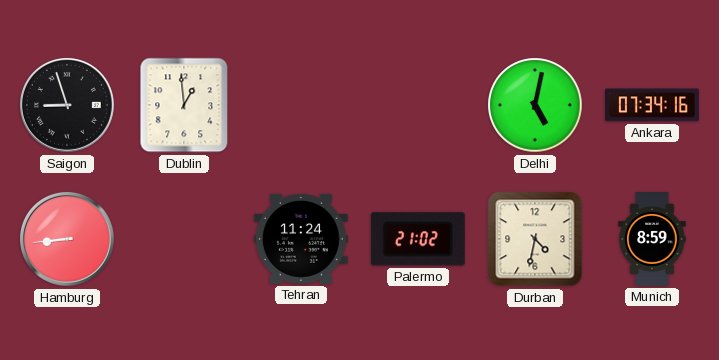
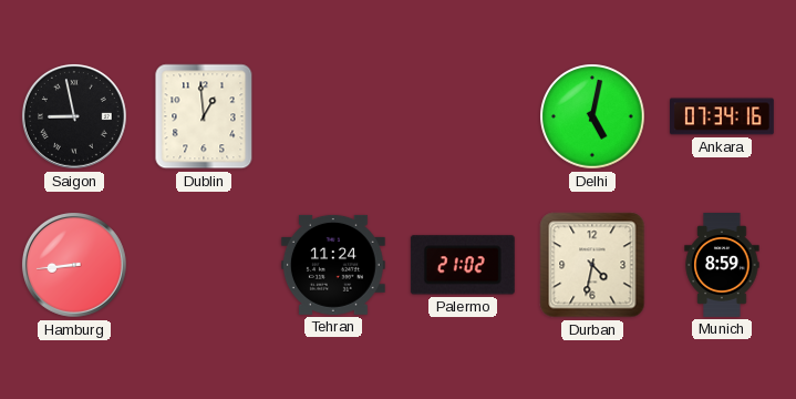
Saigon: 8:57 -> 8:58
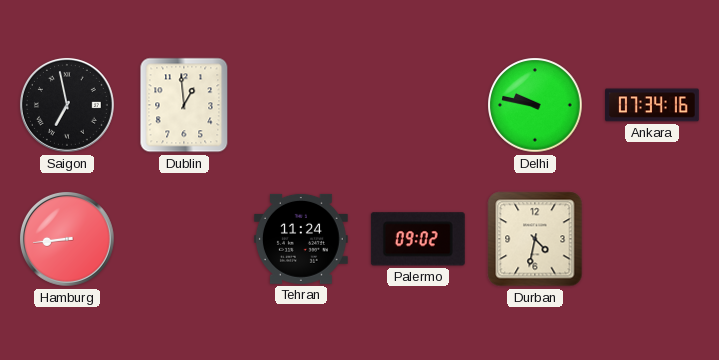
Saigon: 8:58 -> 6:58
Delhi: 5:02 -> 9:47
Palermo: 21:02 -> 09:02
Munich: 8:59 -> none
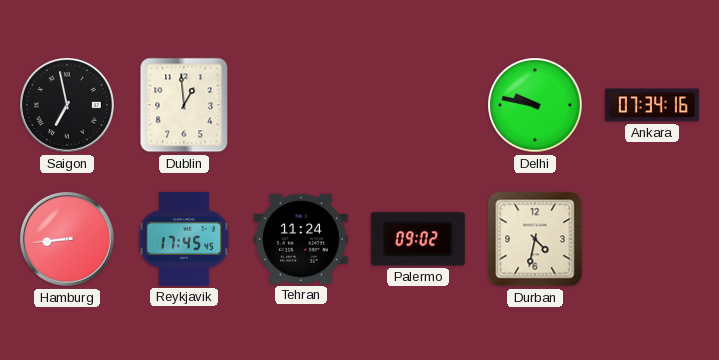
Reykjavik: none -> 17:45
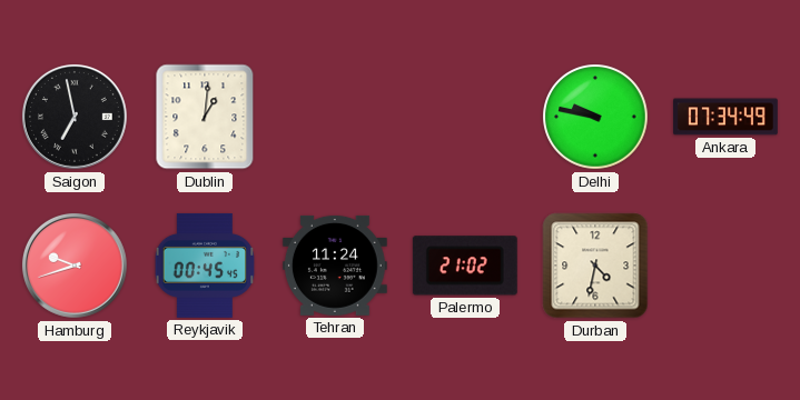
Dublin: 12:59 -> 1:01
Ankara: 07:34:16 -> 07:34:49
Hamburg: 8:44 -> 9:42
Reykjavik: 17:45 -> 00:45
Palermo: 09:02 -> 21:02
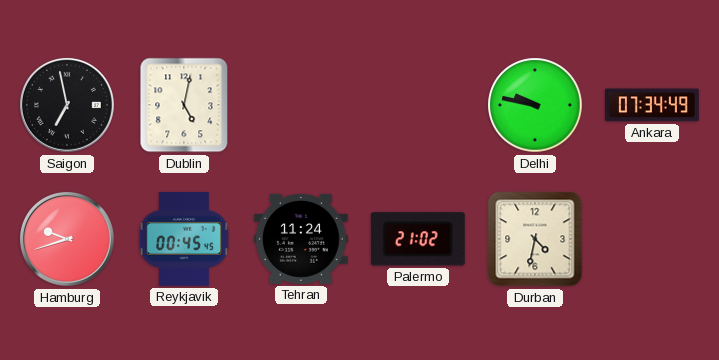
Dublin: 1:01 -> 5:02
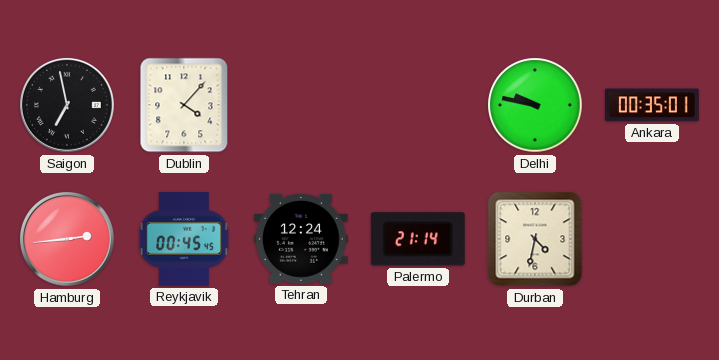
Dublin: 5:02 -> 4:07
Ankara: 07:34 -> 00:35
Hamburg: 9:42 -> 2:44
Tehran: 11:24 -> 12:24
Palermo: 21:02 -> 21:14
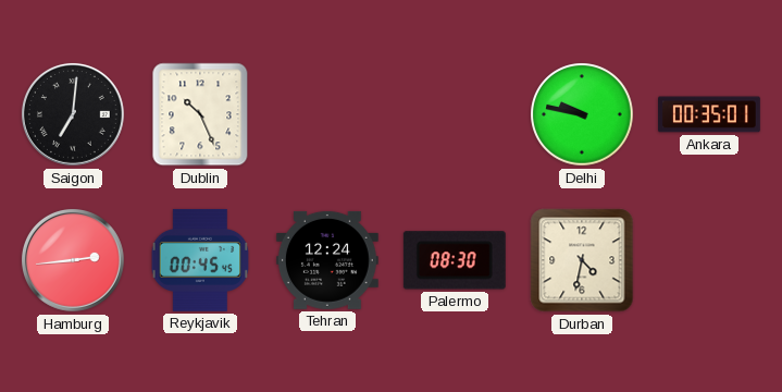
Saigon: 6:58 -> 7:01
Dublin: 4:07 -> 10:26
Palermo: 21:14 -> 08:30
